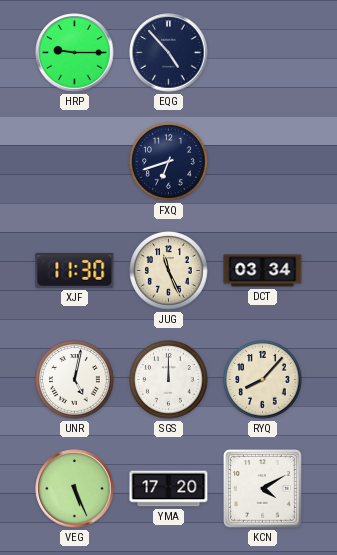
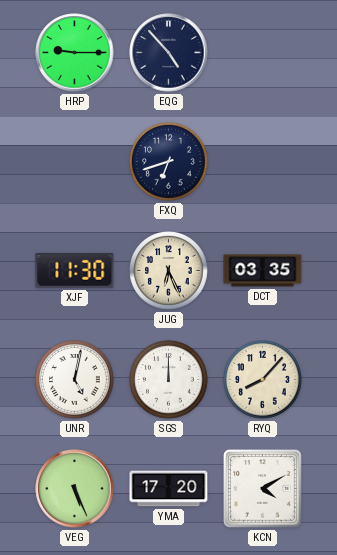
JUG: 11:26 -> 6:26
DCT: 03:34 -> 03:35
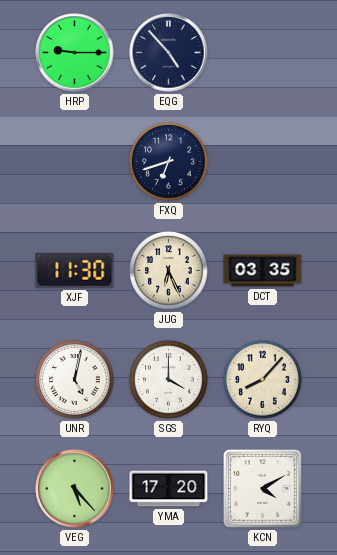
SGS: 12:00 -> 4:00
VEG: 5:26 -> 5:23
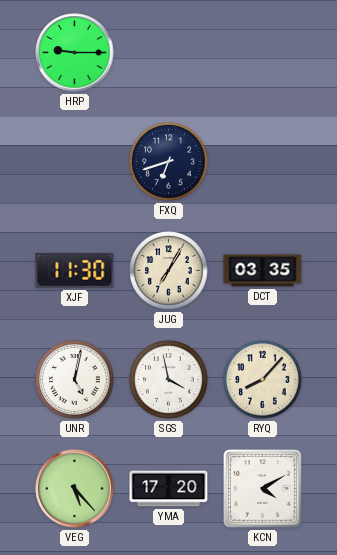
EQG: 4:53 -> none
JUG: 6:26 -> 7:05
SGS: 4:00 -> 3:58
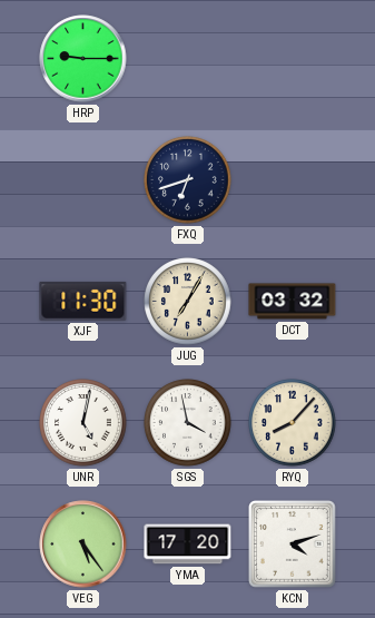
DCT: 03:35 -> 03:32
VEG: 5:23 -> 5:24
KCN: 4:10 -> 4:12
